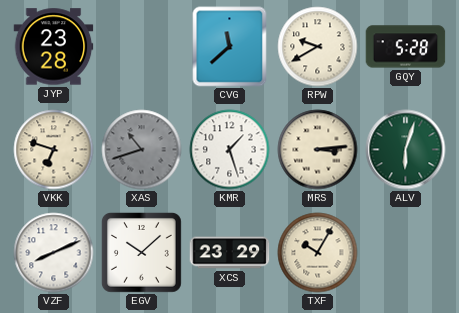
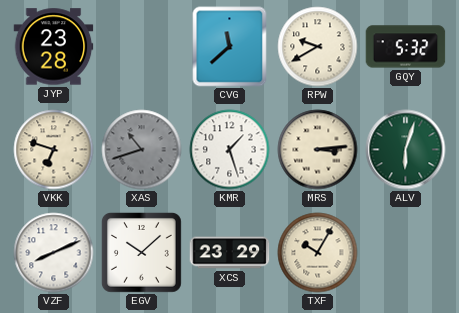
GQY: 5:28 -> 5:32
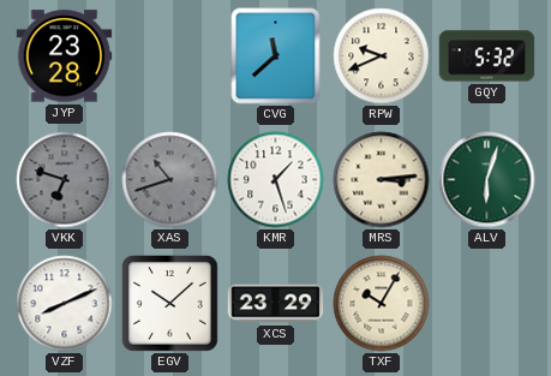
RPW: 9:40 -> 9:41
VKK dial: cream -> grey
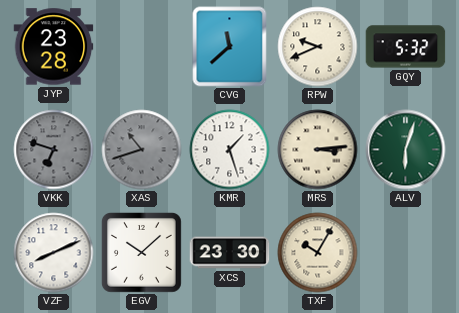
XCS: 23:29 -> 23:30
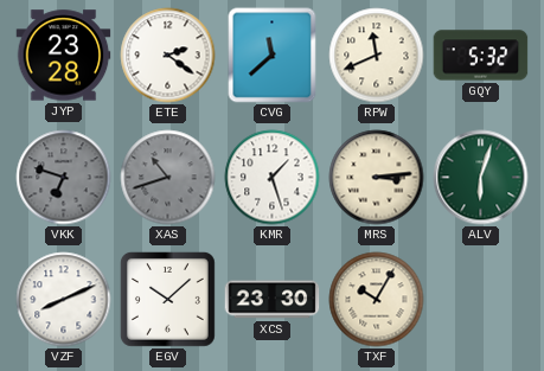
ETE: none -> 2:21
RPW: 9:41 -> 11:41
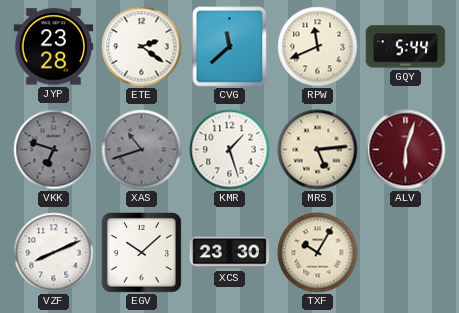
GQY: 5:32 -> 5:44
MRS: 3:14 -> 5:14
ALV dial: green -> burgundy
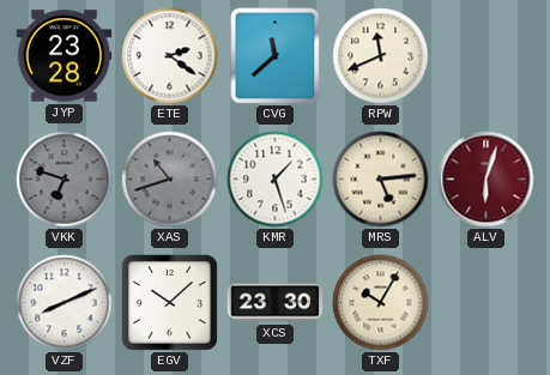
GQY: 5:44 -> none
